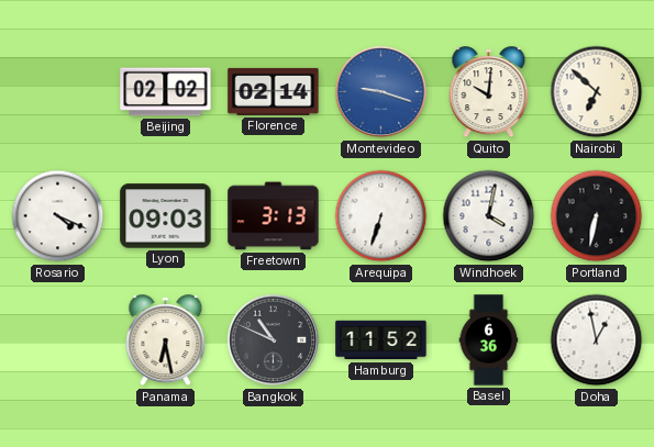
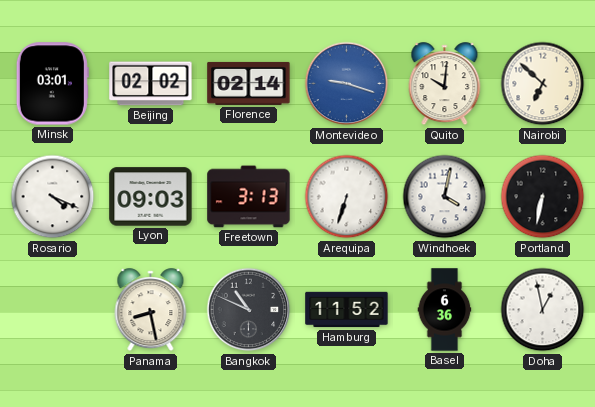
Minsk: none -> 03:01
Panama: 6:28 -> 8:28
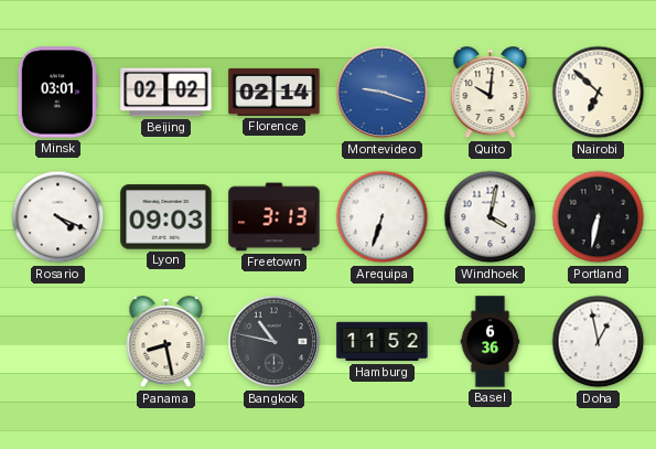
Bangkok: 10:49 -> 10:47
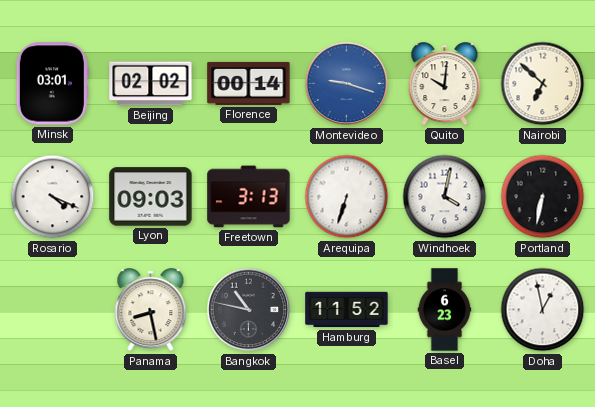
Florence: 02:14 -> 00:14
Basel: 6:36 -> 6:23
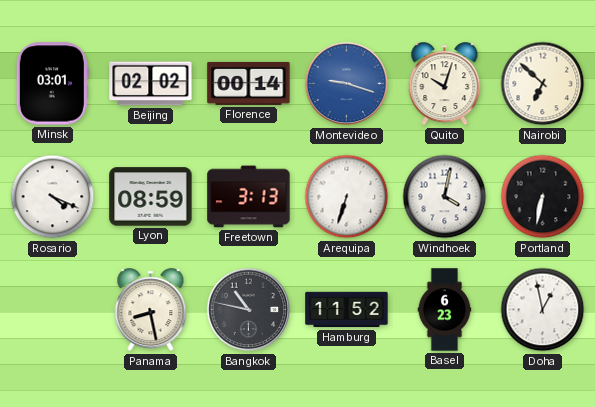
Quito: 10:01 -> 10:03
Lyon: 09:03 -> 08:59
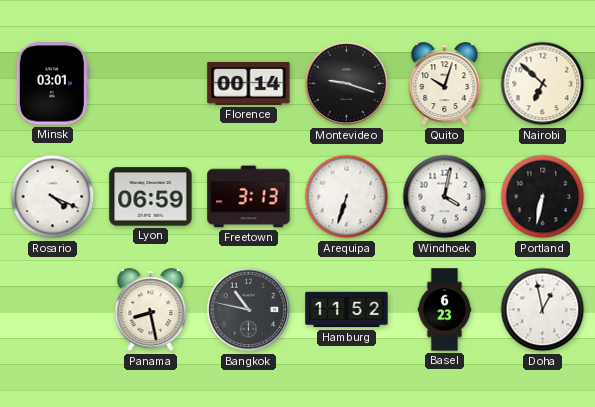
Beijing: 02:02 -> none
Montevideo dial: blue -> black
Lyon: 08:59 -> 06:59
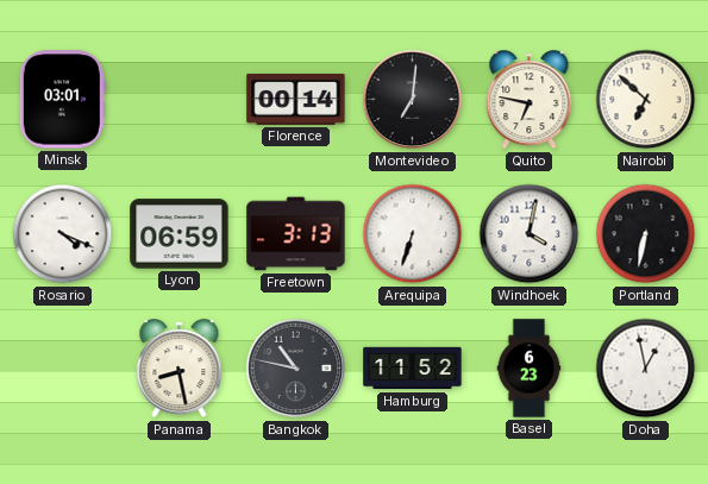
Montevideo: 9:18 -> 7:01
Quito: 10:03 -> 6:47
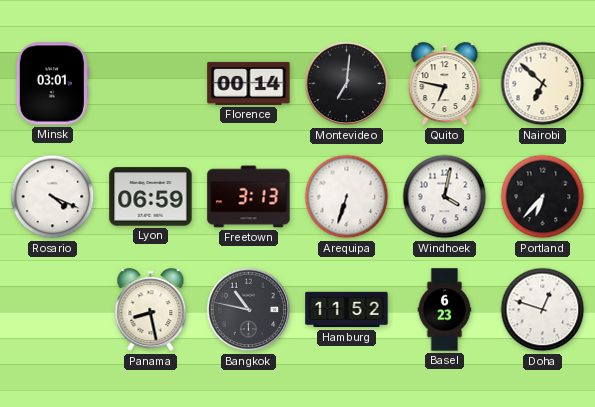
Portland: 6:32 -> 6:37
Doha: 12:58 -> 12:48
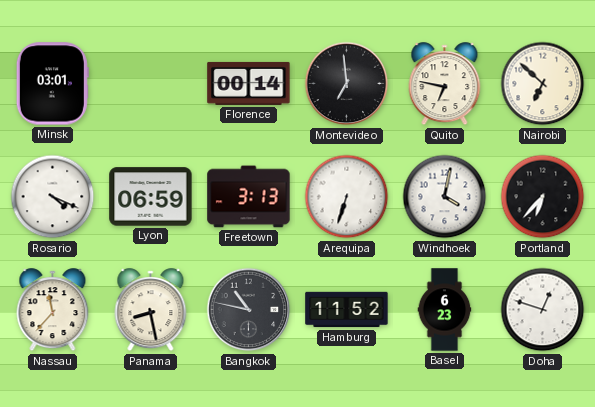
Montevideo: 7:01 -> 6:59
Nassau: none -> 11:37
